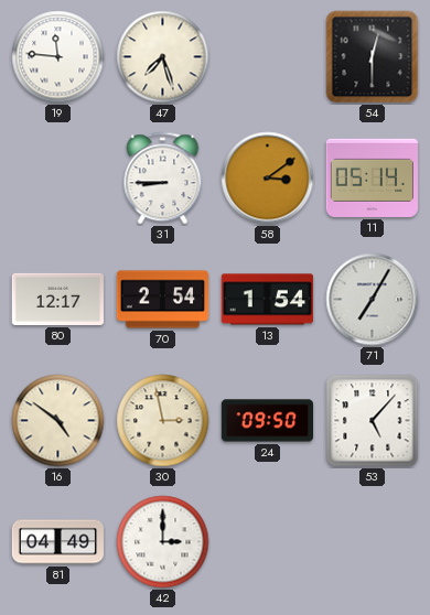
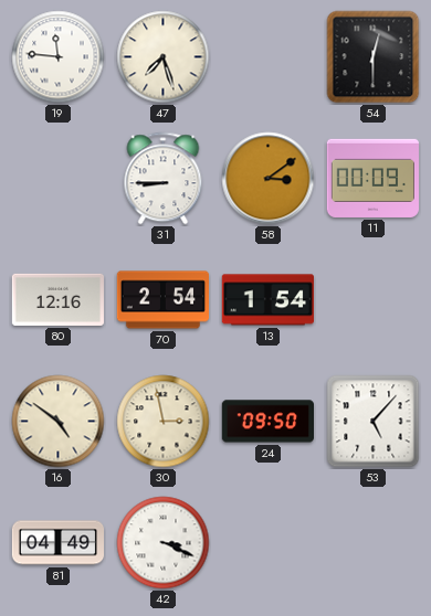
11: 05:14 -> 00:09
80: 12:17 -> 12:16
71: 7:05 -> none
42: 3:00 -> 3:19
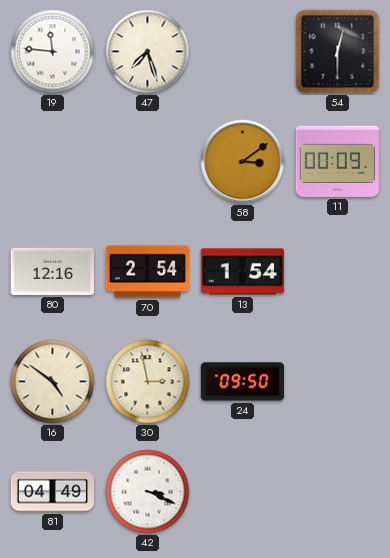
31: 8:45 -> none
53: 5:07 -> none
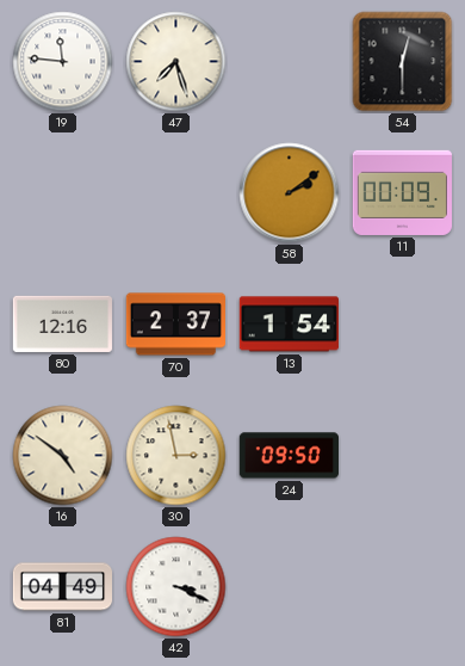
58: 3:09 -> 2:09
70: 2:54 -> 2:37
